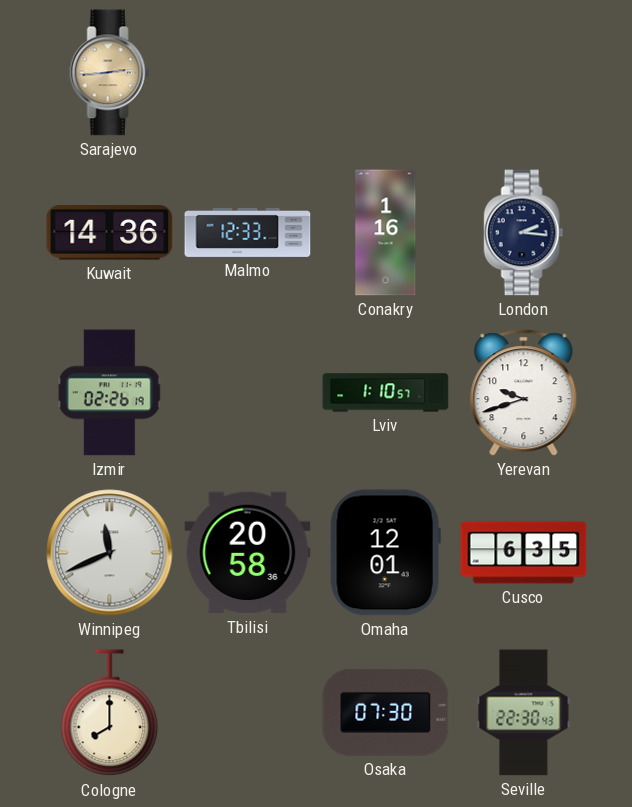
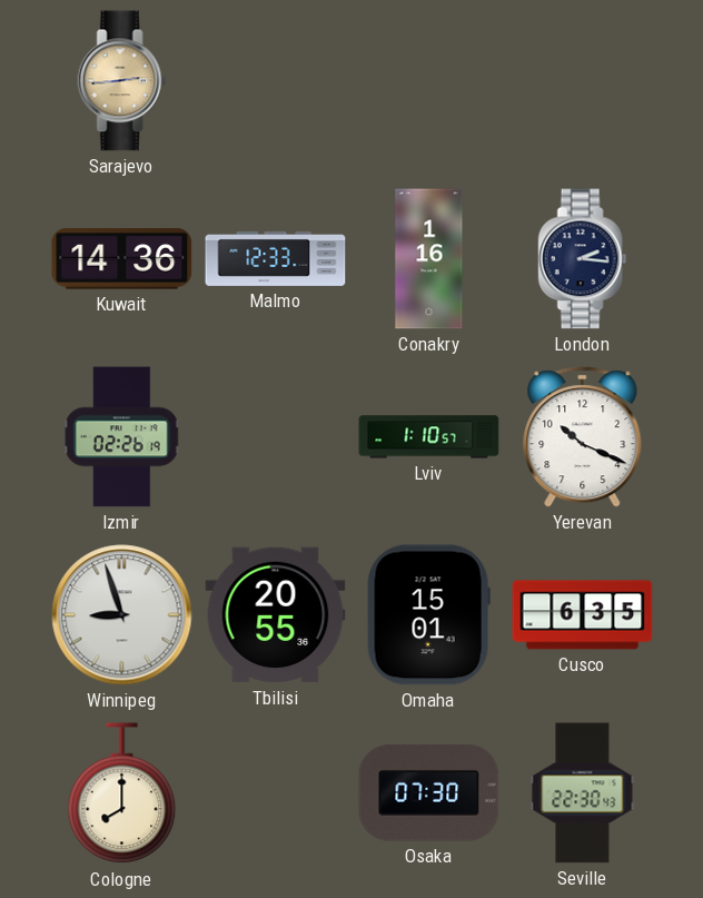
Yerevan: 9:42 -> 10:19
Winnipeg: 11:41 -> 8:57
Tbilisi: 20:58 -> 20:55
Omaha: 12:01 -> 15:01
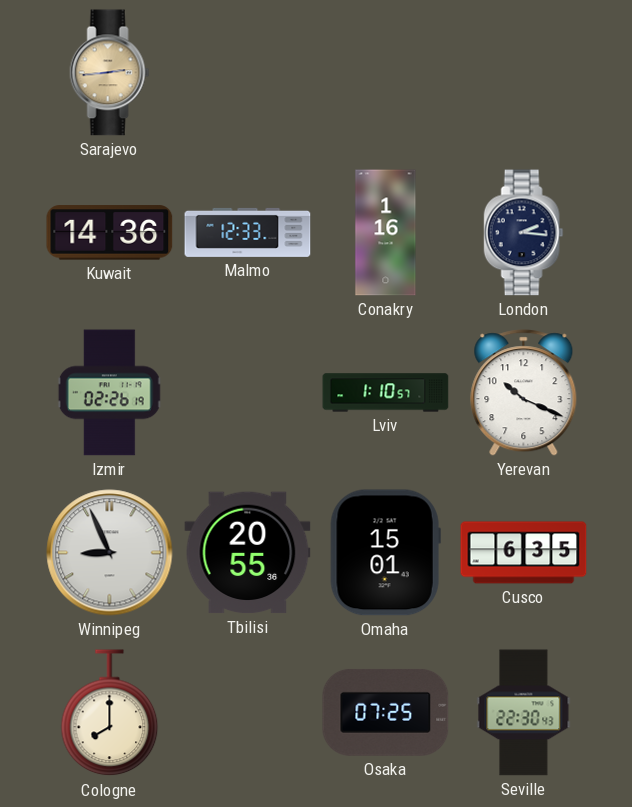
Winnipeg: 8:57 -> 8:56
Osaka: 07:30 -> 07:25
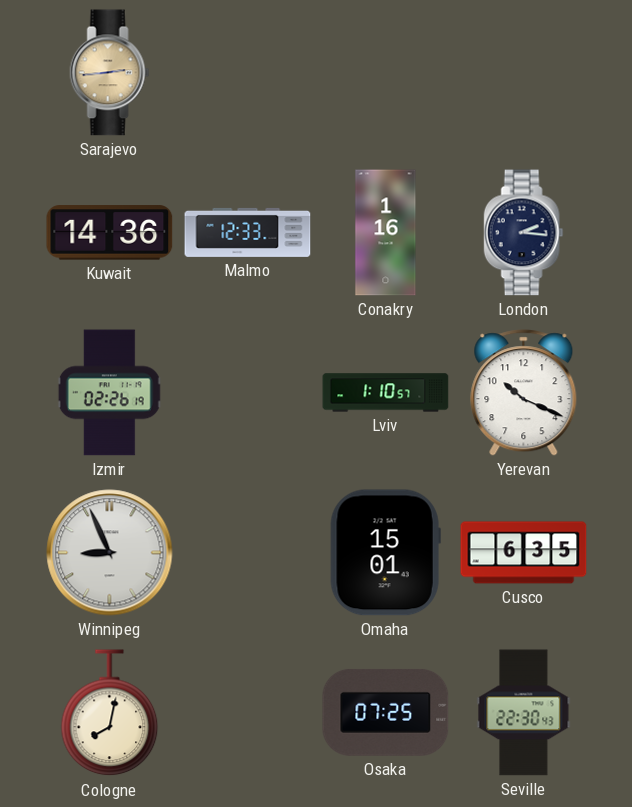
Tbilisi: 20:55 -> none
Cologne: 8:00 -> 8:02
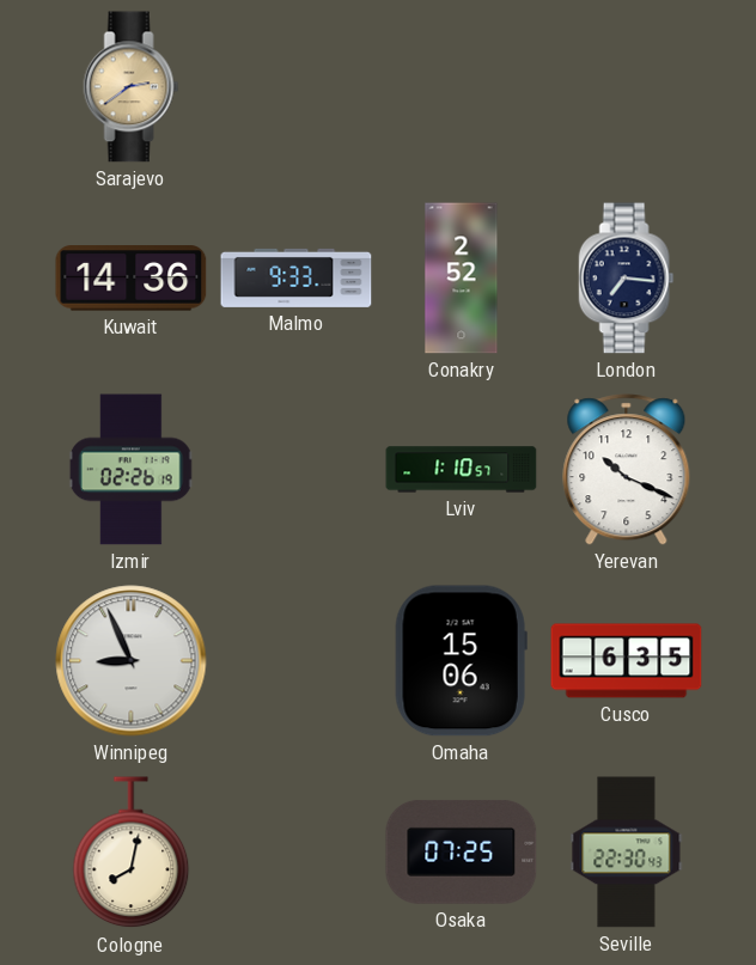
Sarajevo: 2:44 -> 2:39
Malmo: 12:33 -> 9:33
Conakry: 1:16 -> 2:52
London: 2:16 -> 7:16
Omaha: 15:01 -> 15:06
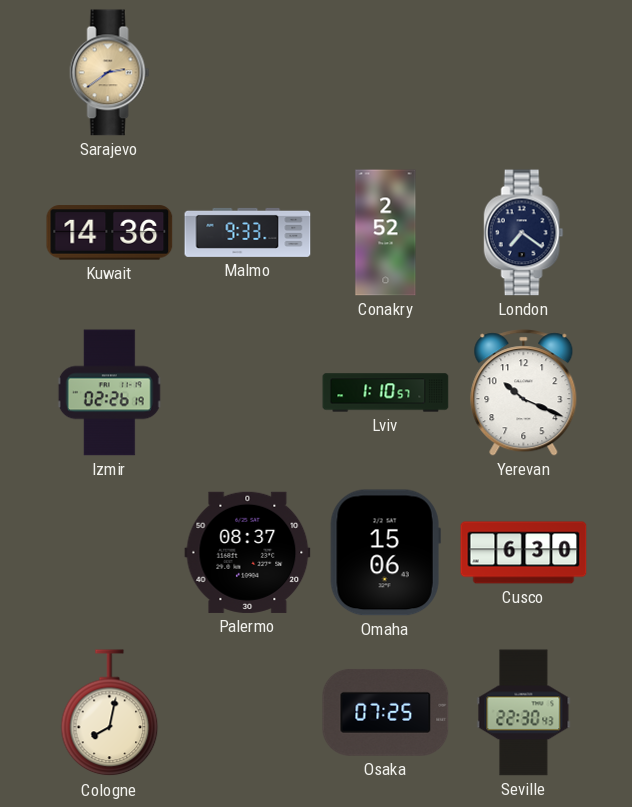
London: 7:16 -> 7:21
Winnipeg: 8:56 -> none
Palermo: none -> 08:37
Cusco: 6:35 -> 6:30
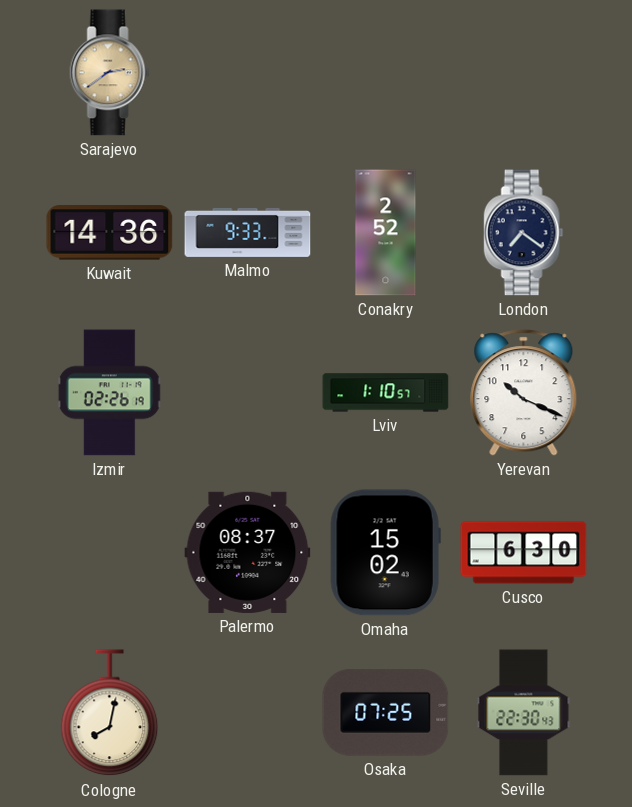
Omaha: 15:06 -> 15:02
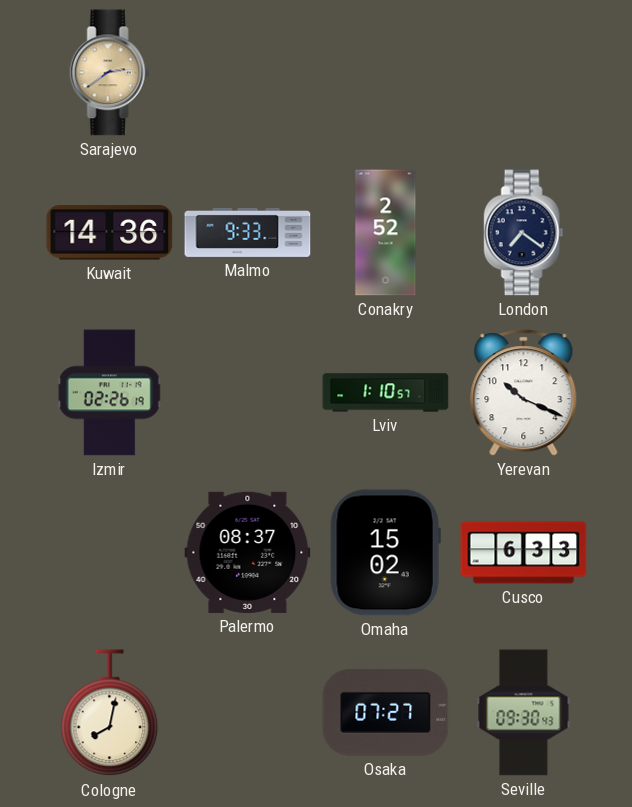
Cusco: 6:30 -> 6:33
Osaka: 07:25 -> 07:27
Seville: 22:30 -> 09:30
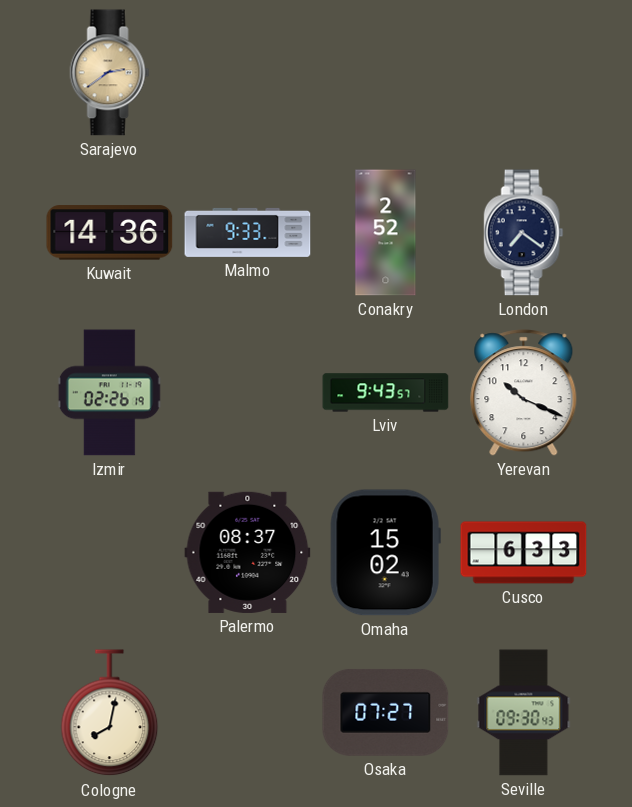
Lviv: 1:10 -> 9:43
